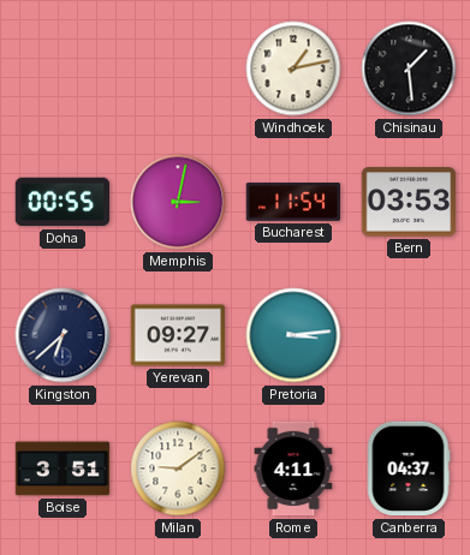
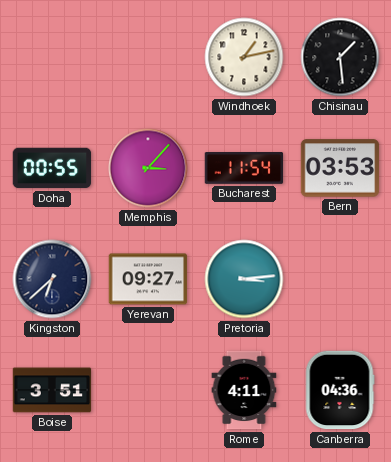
Memphis: 3:02 -> 3:07
Milan: 9:09 -> none
Canberra: 04:37 -> 04:36
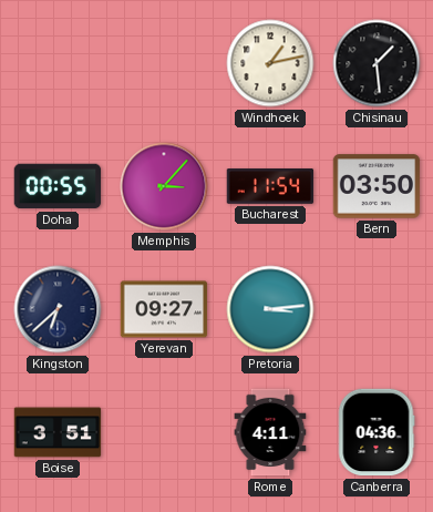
Bern: 03:53 -> 03:50
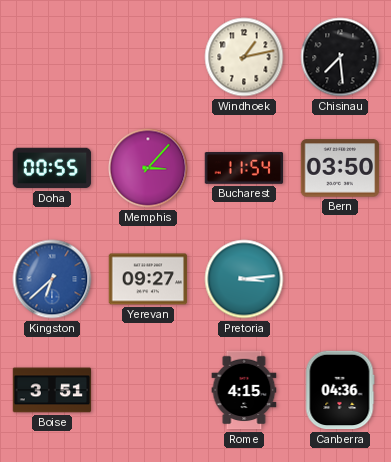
Chisinau: 1:29 -> 7:29
Kingston dial: navy -> blue
Rome: 4:11 -> 4:15
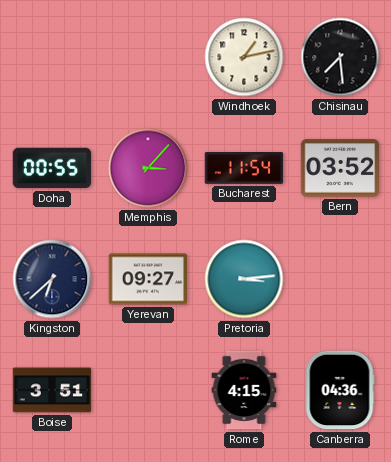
Bern: 03:50 -> 03:52
Kingston dial: blue -> navy
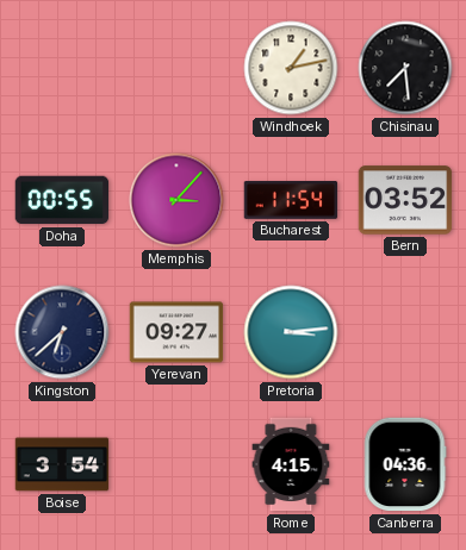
Boise: 3:51 -> 3:54
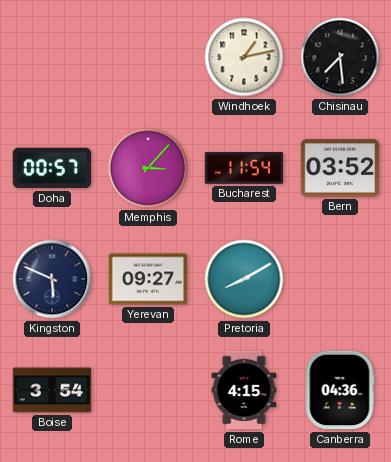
Doha: 00:55 -> 00:57
Kingston: 6:38 -> 5:49
Pretoria: 3:14 -> 8:10
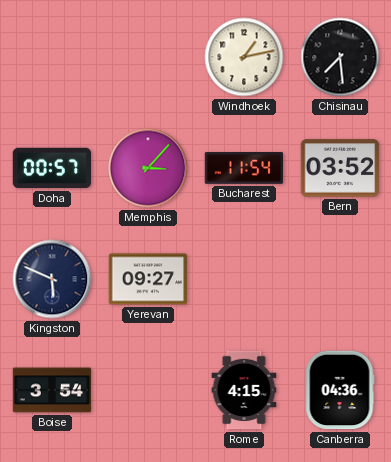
Pretoria: 8:10 -> none
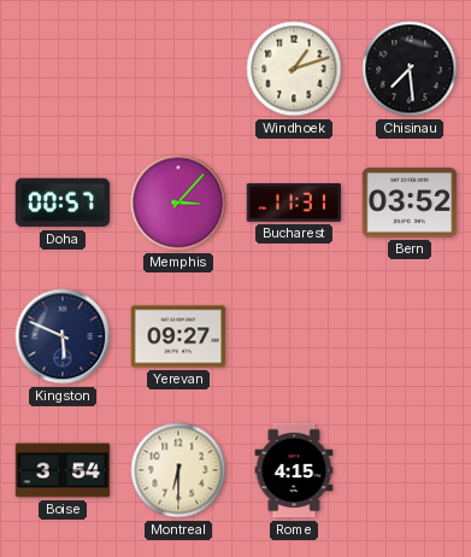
Windhoek: 1:13 -> 1:12
Bucharest: 11:54 -> 11:31
Montreal: none -> 6:30
Canberra: 04:36 -> none
